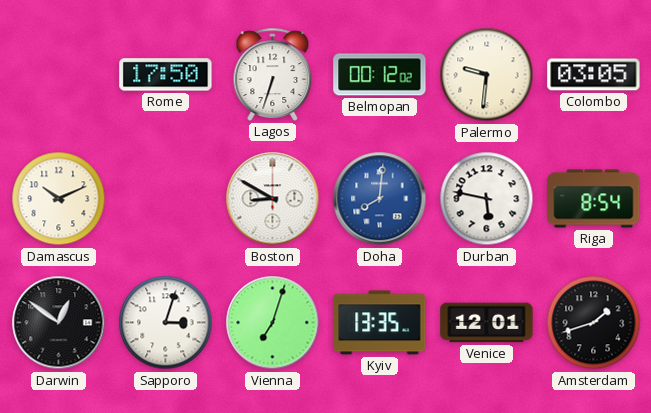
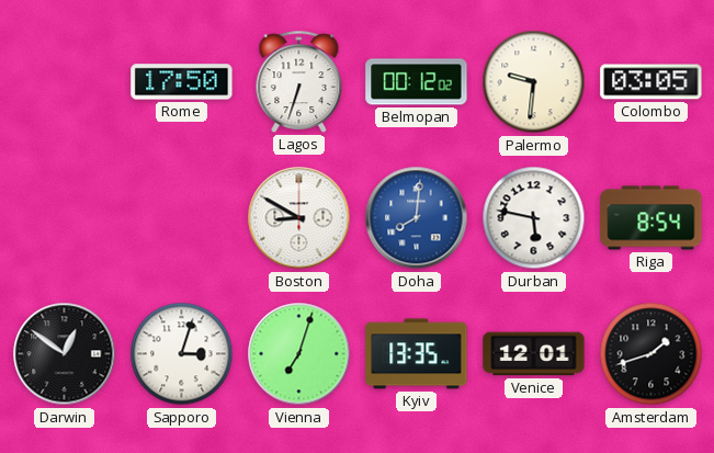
Damascus: 10:11 -> none
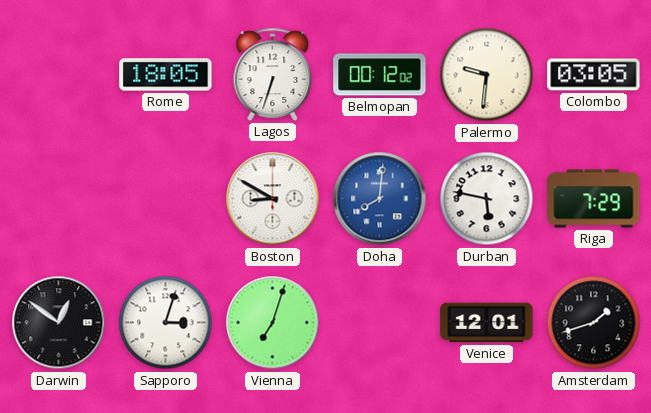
Rome: 17:50 -> 18:05
Riga: 8:54 -> 7:29
Kyiv: 13:35 -> none
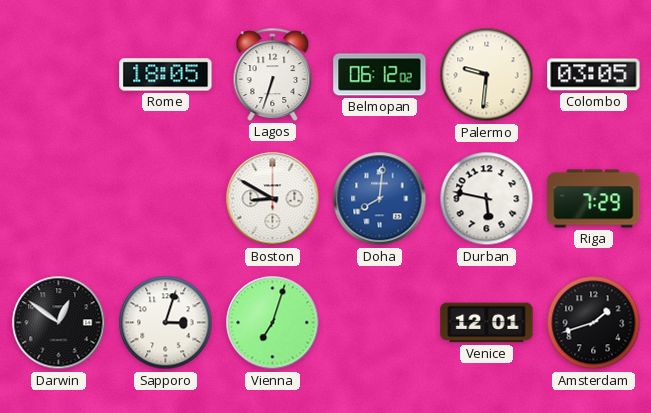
Belmopan: 00:12 -> 06:12
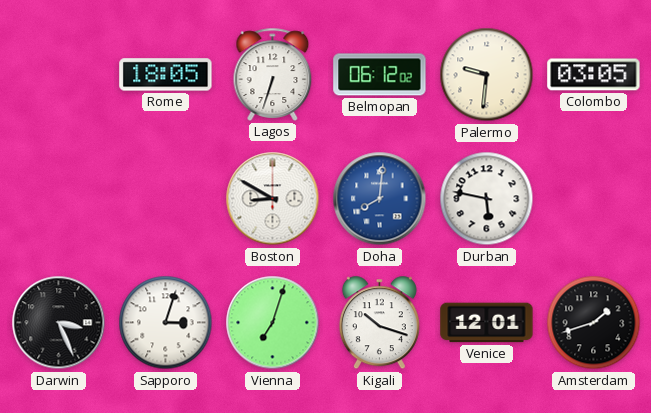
Riga: 7:29 -> none
Darwin: 12:51 -> 3:26
Kigali: none -> 10:18
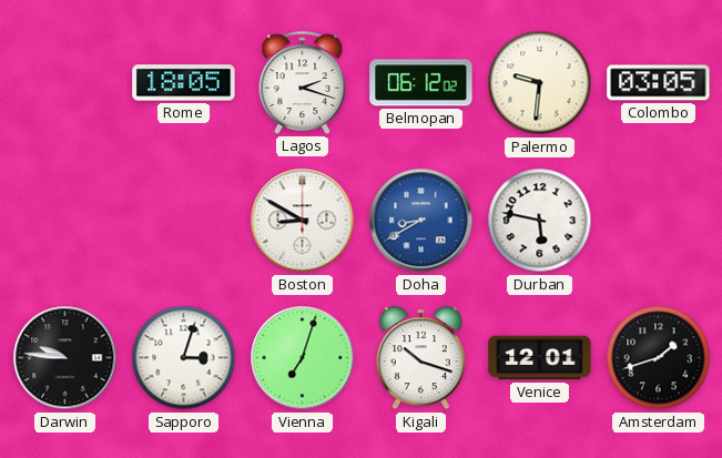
Lagos: 6:33 -> 2:18
Doha: 8:01 -> 8:40
Darwin: 3:26 -> 9:46
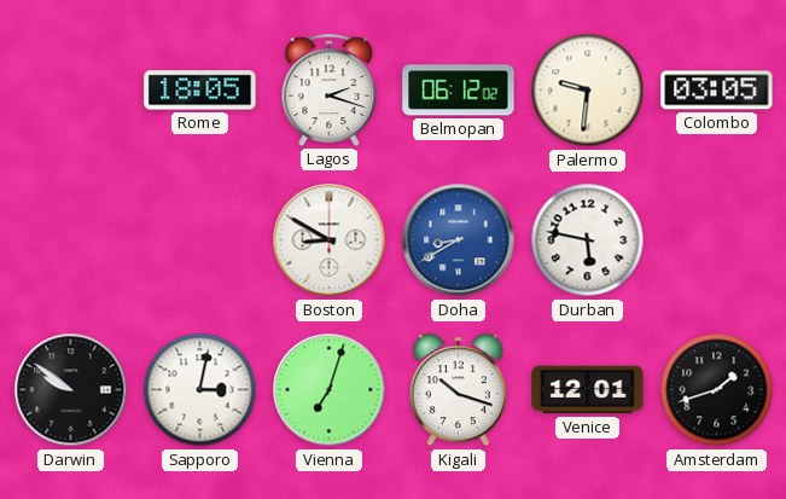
Darwin: 9:46 -> 9:51
Sapporo: 3:03 -> 3:02
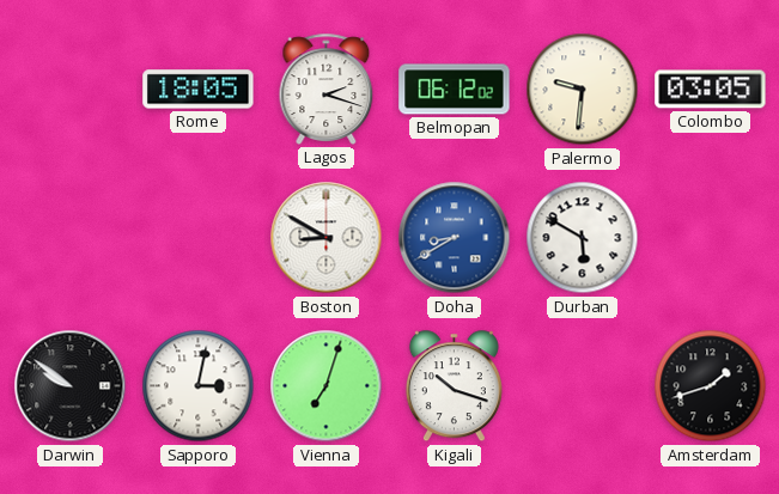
Durban: 5:47 -> 5:50
Venice: 12:01 -> none
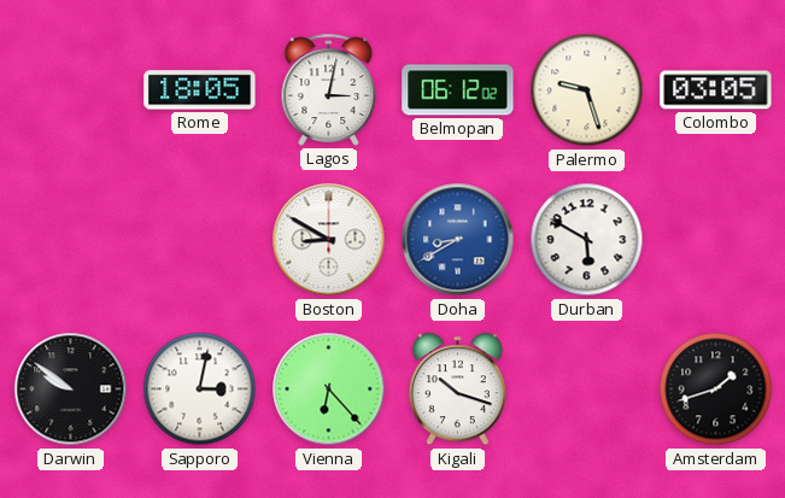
Lagos: 2:18 -> 3:02
Palermo: 9:31 -> 9:27
Vienna: 7:03 -> 6:23
